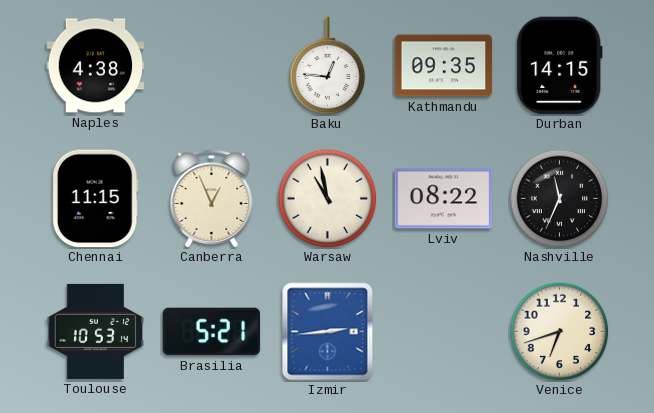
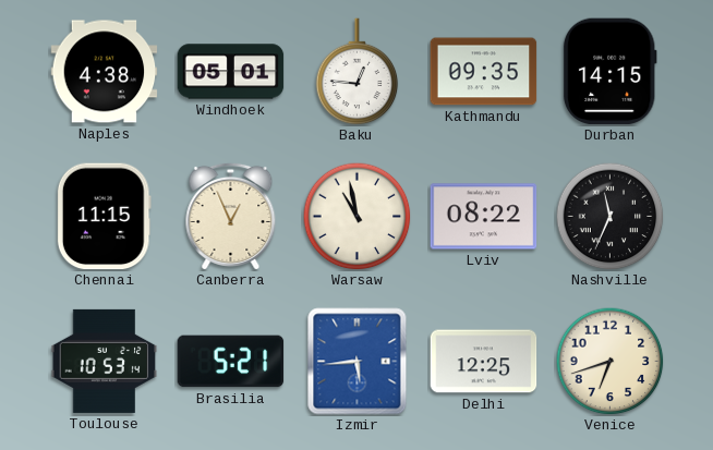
Windhoek: none -> 05:01
Izmir: 2:44 -> 5:44
Delhi: none -> 12:25
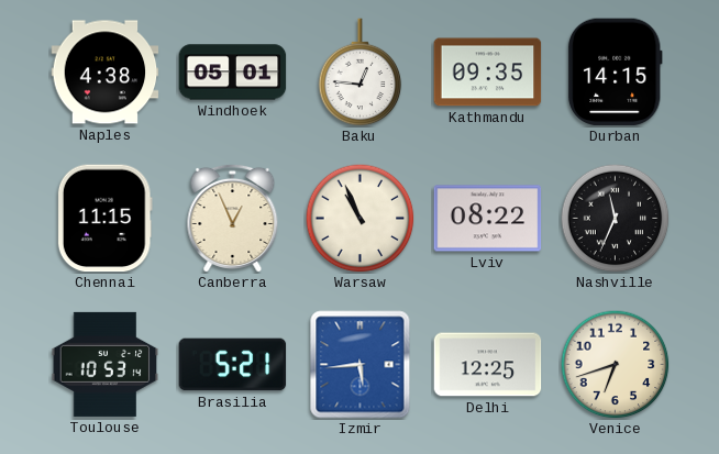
Warsaw: 10:58 -> 10:56
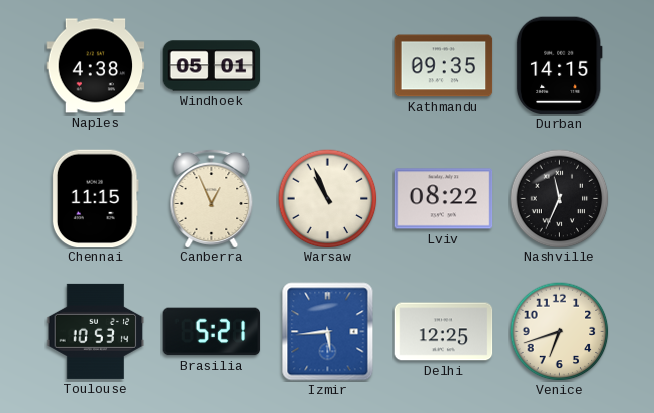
Baku: 12:46 -> none
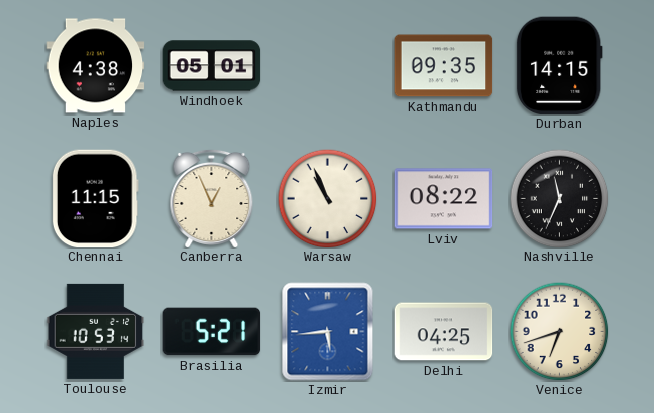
Delhi: 12:25 -> 04:25
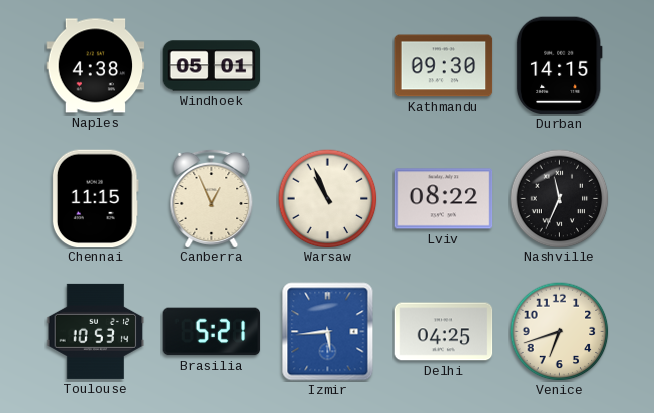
Kathmandu: 09:35 -> 09:30
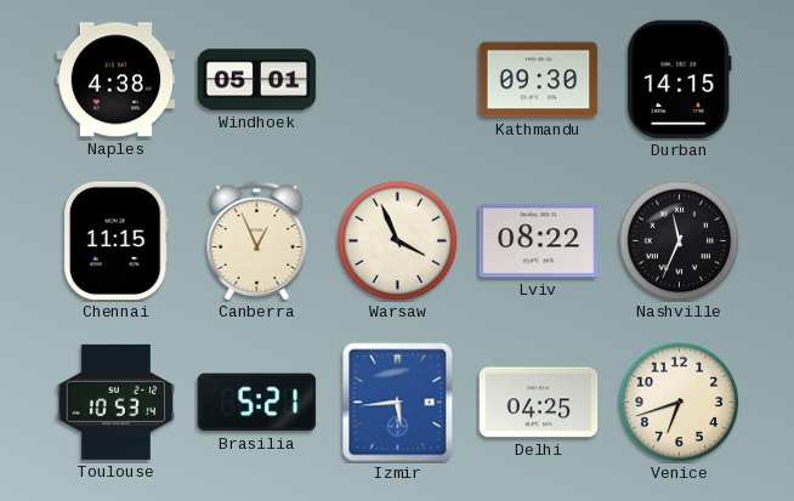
Warsaw: 10:56 -> 3:56
